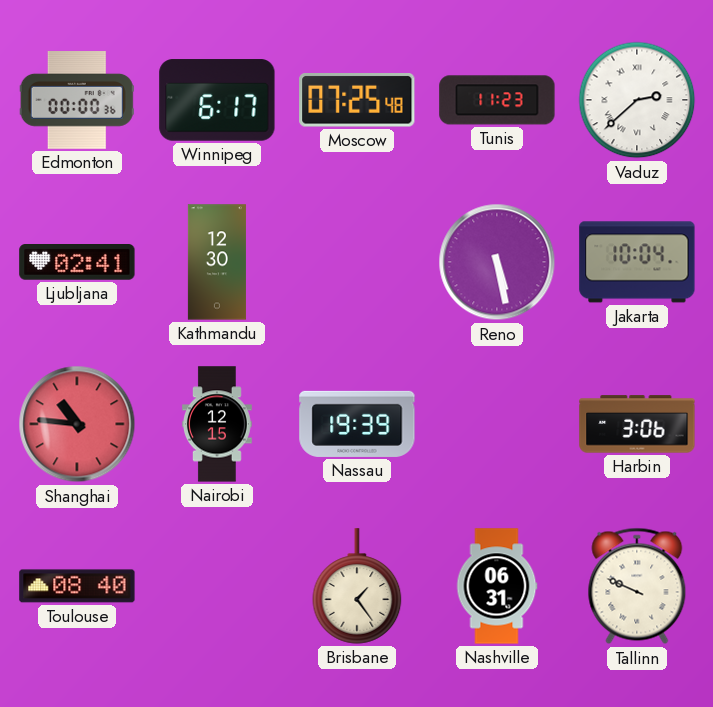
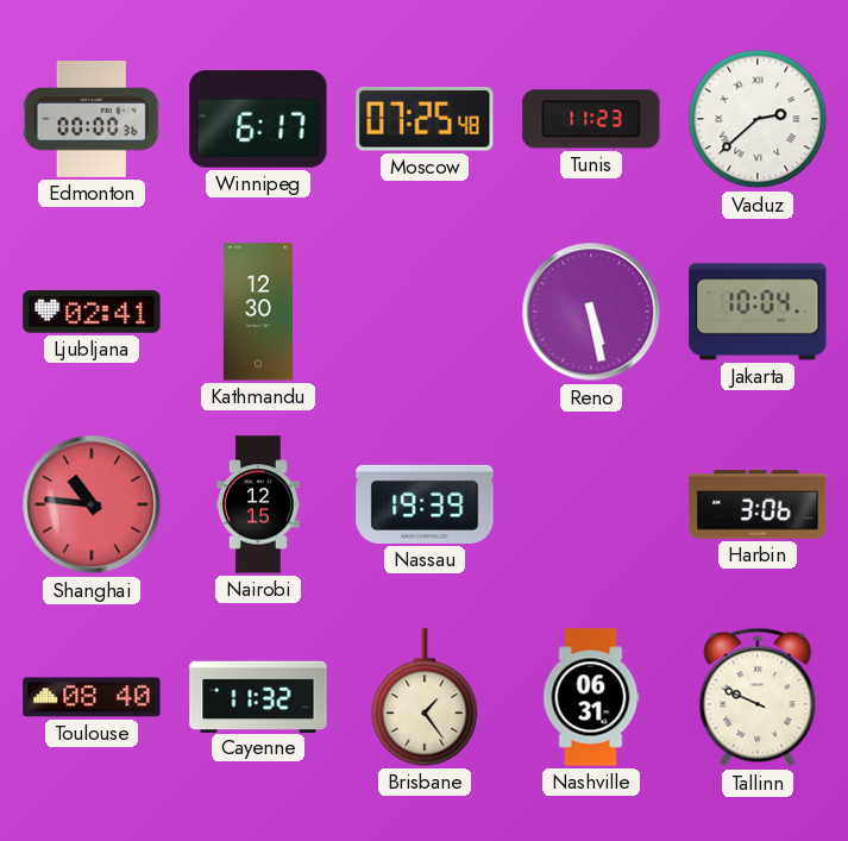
Cayenne: none -> 11:32
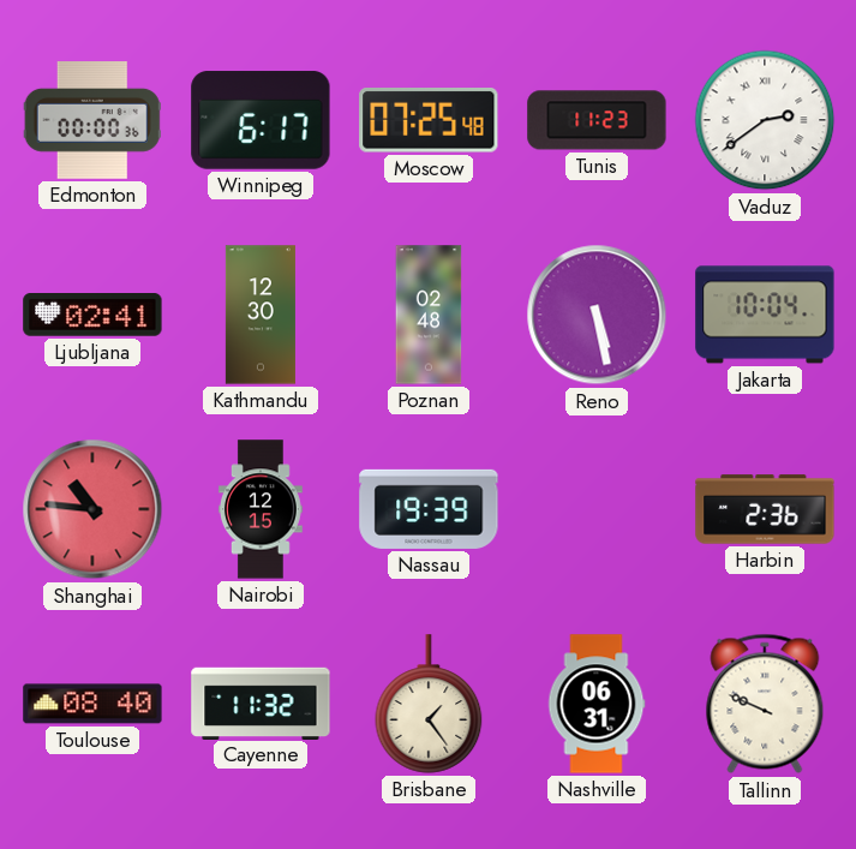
Vaduz: 2:38 -> 2:39
Poznan: none -> 02:48
Harbin: 3:06 -> 2:36
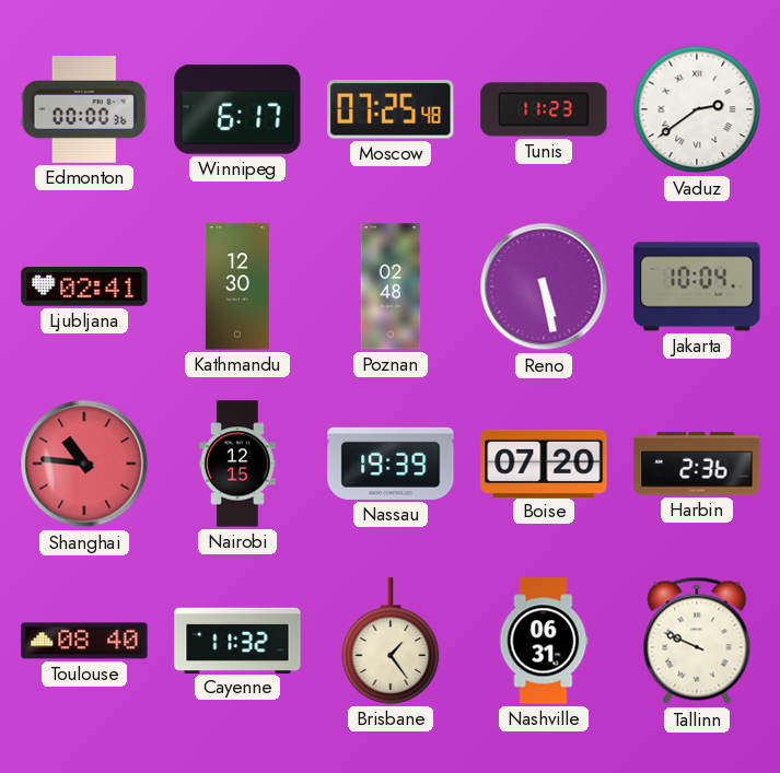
Boise: none -> 07:20
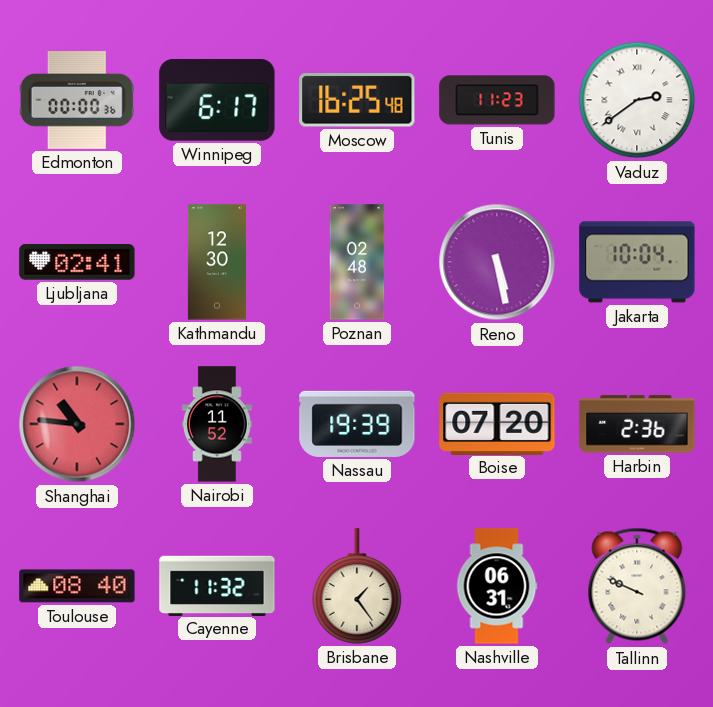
Moscow: 07:25 -> 16:25
Nairobi: 12:15 -> 11:52
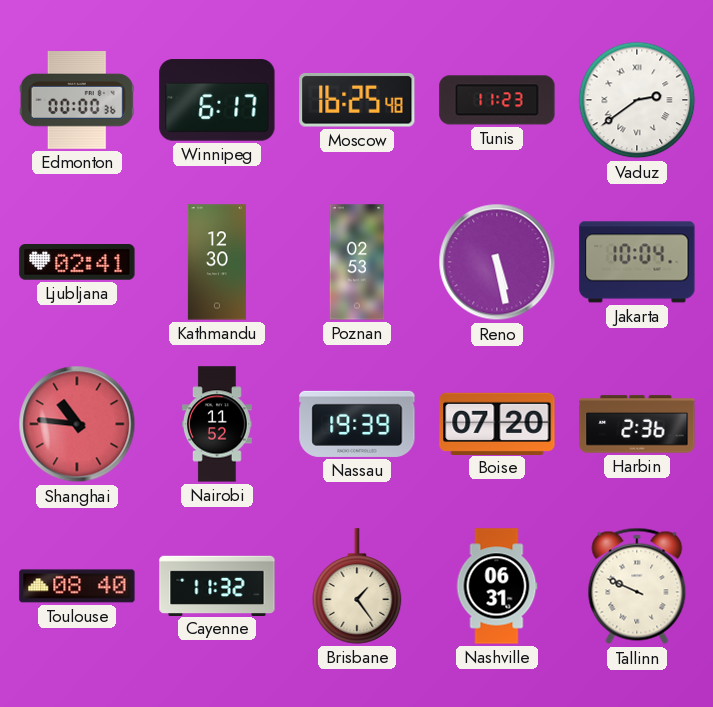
Poznan: 02:48 -> 02:53
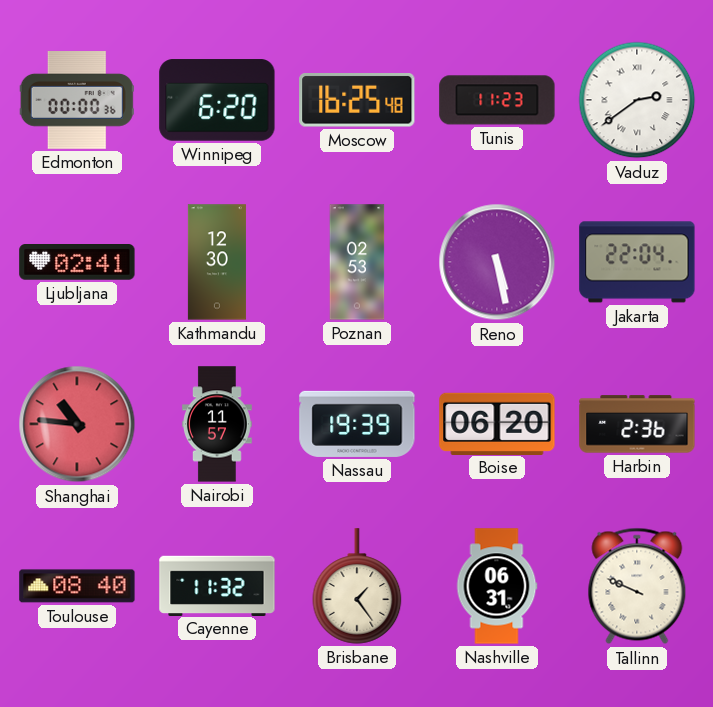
Winnipeg: 6:17 -> 6:20
Jakarta: 10:04 -> 22:04
Nairobi: 11:52 -> 11:57
Boise: 07:20 -> 06:20
